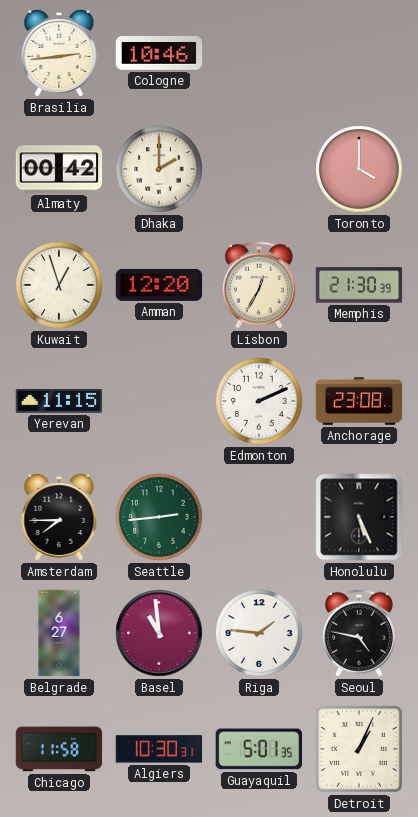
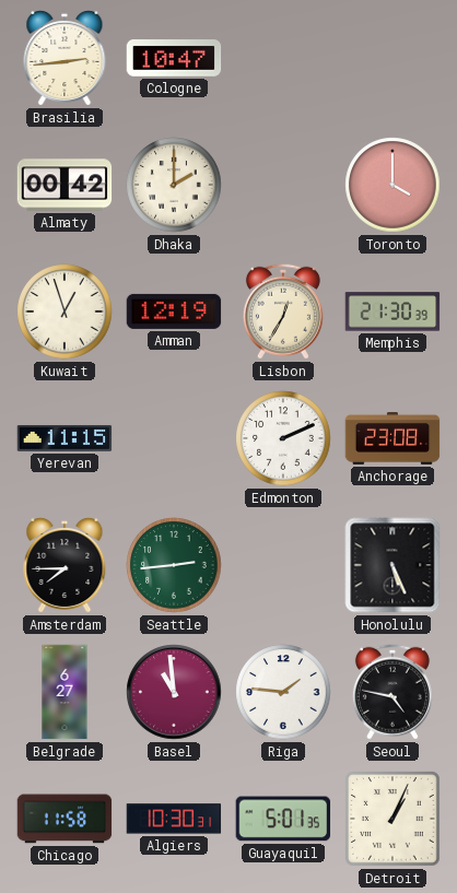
Cologne: 10:46 -> 10:47
Amman: 12:20 -> 12:19
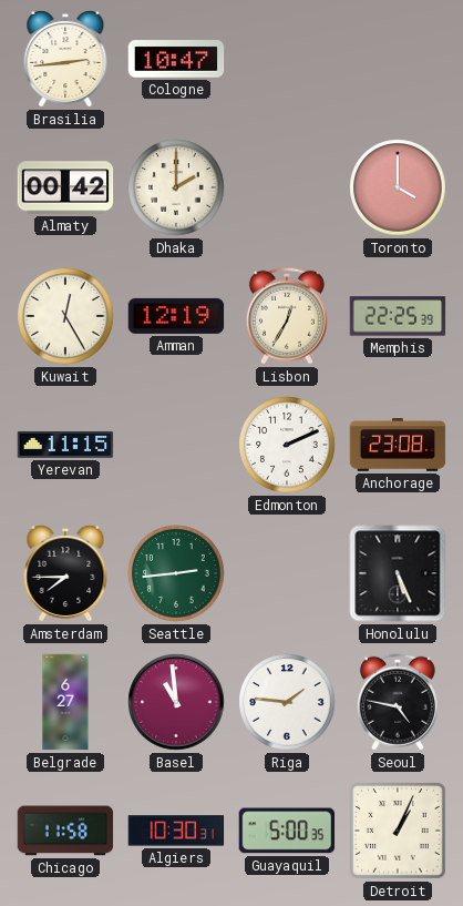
Kuwait: 12:57 -> 12:25
Memphis: 21:30 -> 22:25
Guayaquil: 5:01 -> 5:00
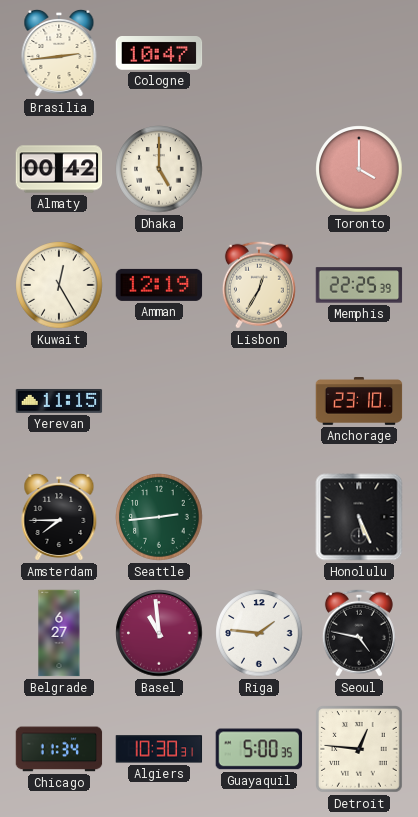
Dhaka: 2:00 -> 5:00
Edmonton: 2:11 -> none
Anchorage: 23:08 -> 23:10
Chicago: 11:58 -> 11:34
Detroit: 1:04 -> 12:46
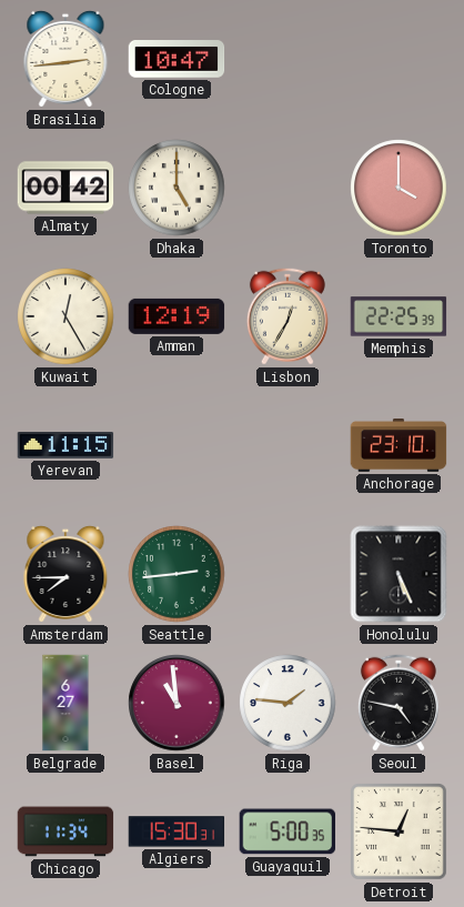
Algiers: 10:30 -> 15:30
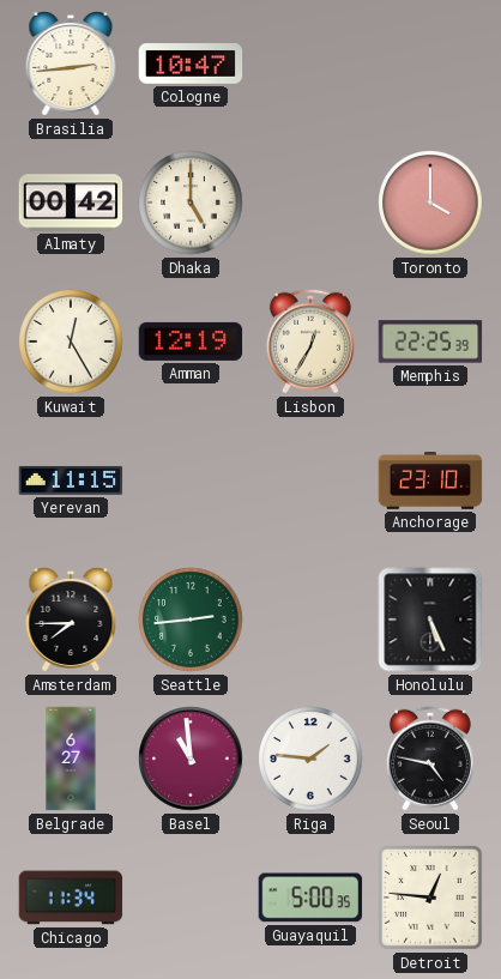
Algiers: 15:30 -> none
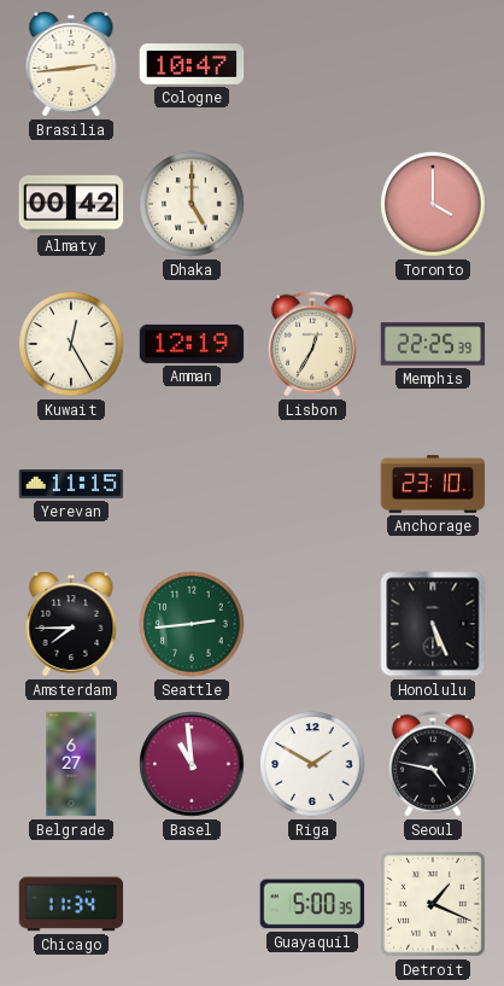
Riga: 1:46 -> 1:50
Detroit: 12:46 -> 1:19
